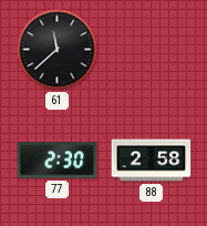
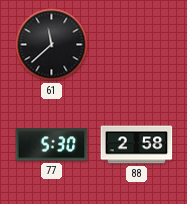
77: 2:30 -> 5:30
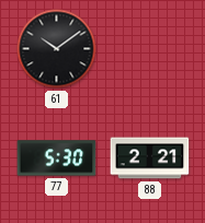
61: 11:38 -> 10:09
88: 2:58 -> 2:21
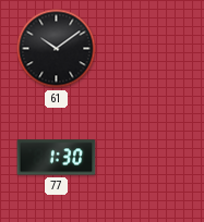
77: 5:30 -> 1:30
88: 2:21 -> none
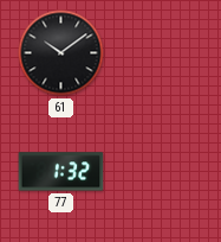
77: 1:30 -> 1:32
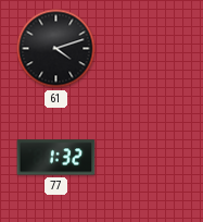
61: 10:09 -> 4:12
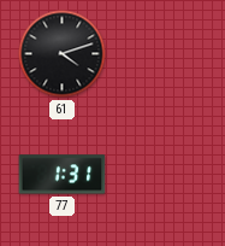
77: 1:32 -> 1:31
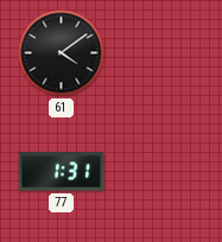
61: 4:12 -> 4:09
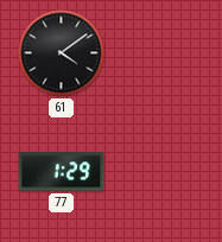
77: 1:31 -> 1:29
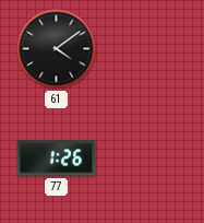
77: 1:29 -> 1:26
